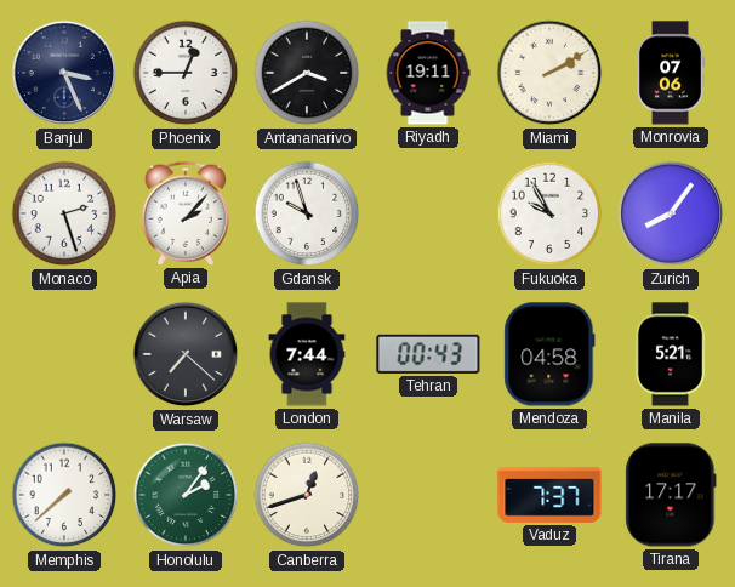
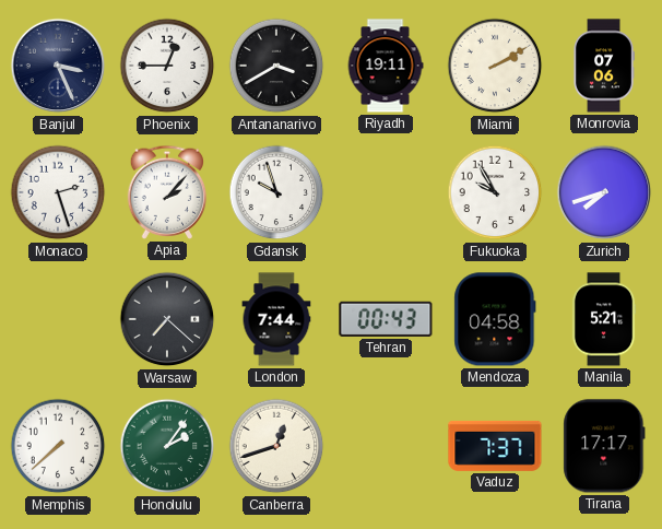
Zurich: 8:06 -> 7:42
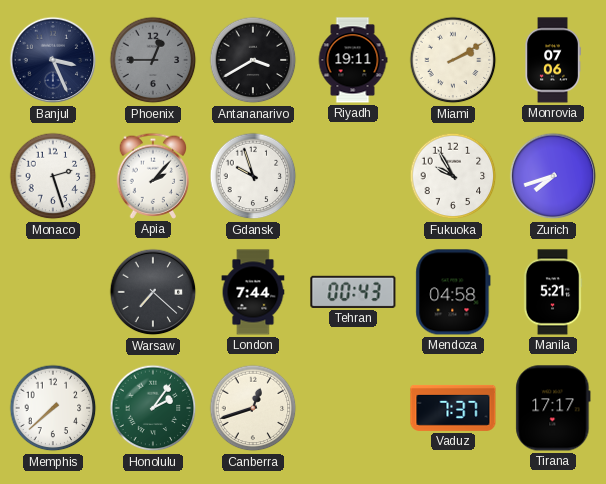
Phoenix dial: white -> grey
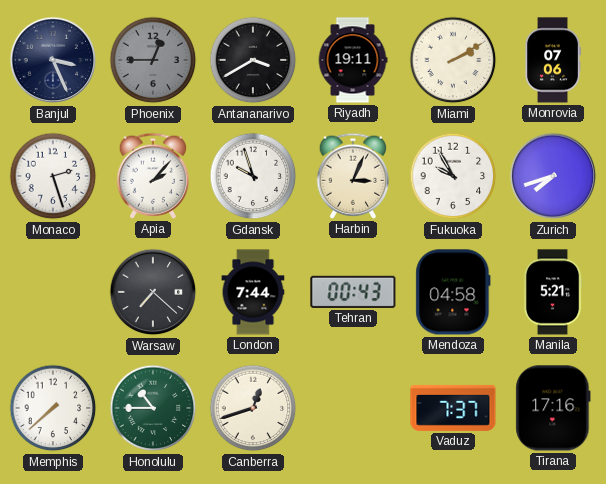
Harbin: none -> 3:04
Honolulu: 2:06 -> 10:45
Tirana: 17:17 -> 17:16
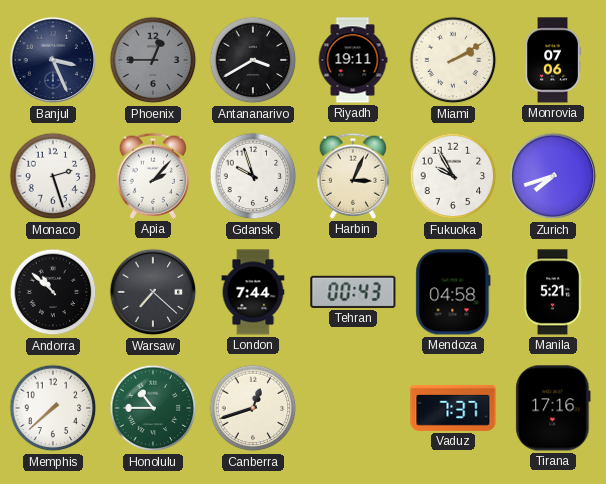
Andorra: none -> 10:52
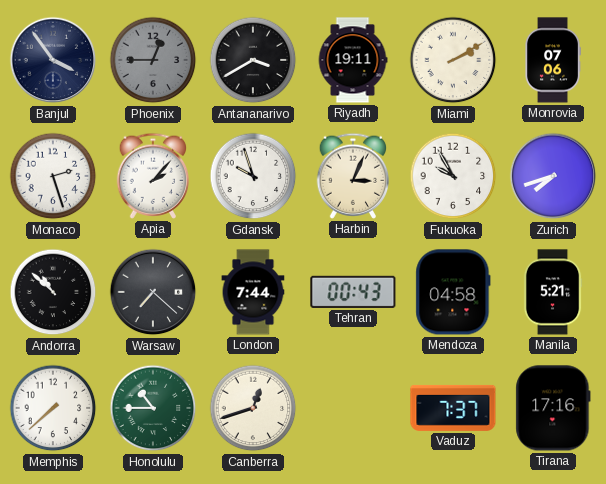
Banjul: 3:26 -> 3:54
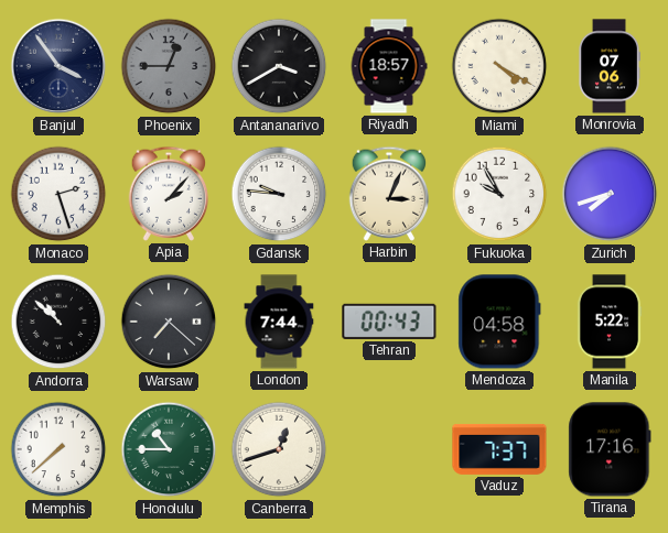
Riyadh: 19:11 -> 18:57
Miami: 2:10 -> 4:20
Gdansk: 9:57 -> 9:46
Manila: 5:21 -> 5:22
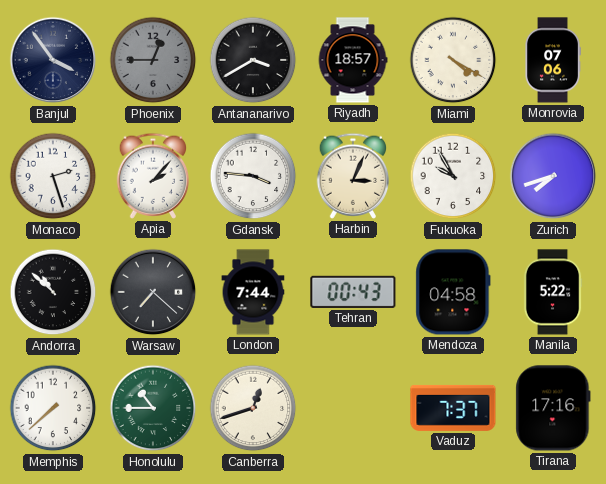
Gdansk: 9:46 -> 3:46
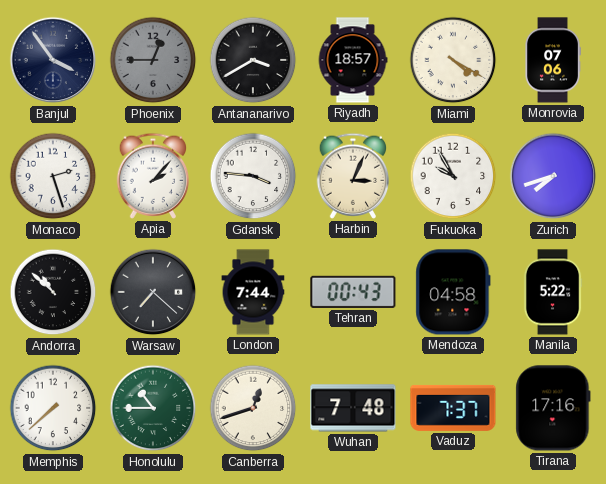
Wuhan: none -> 7:48
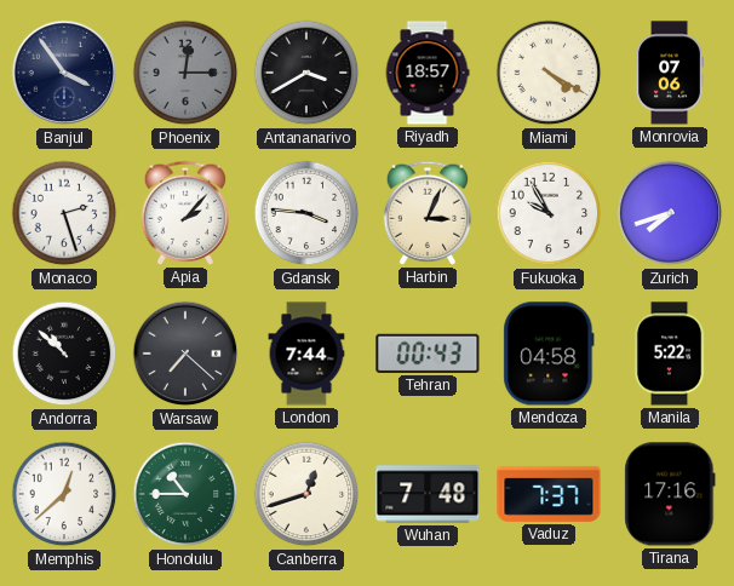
Phoenix: 12:45 -> 12:15
Memphis: 7:38 -> 12:38
